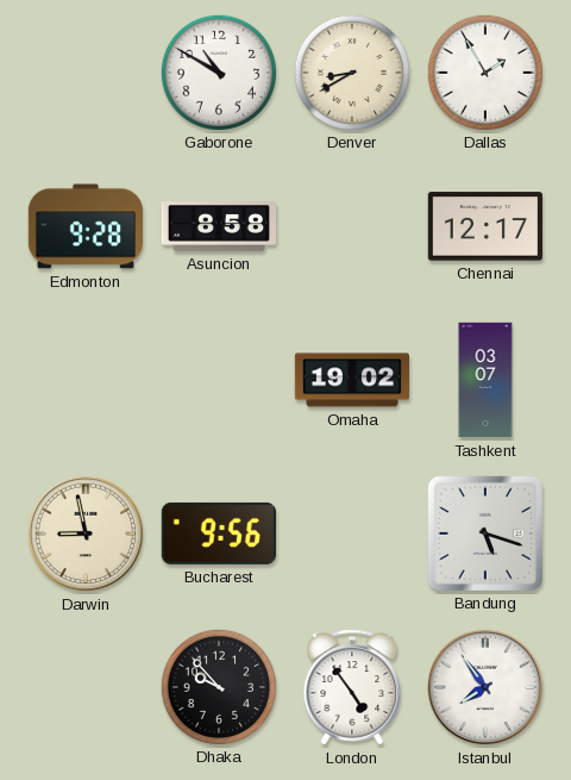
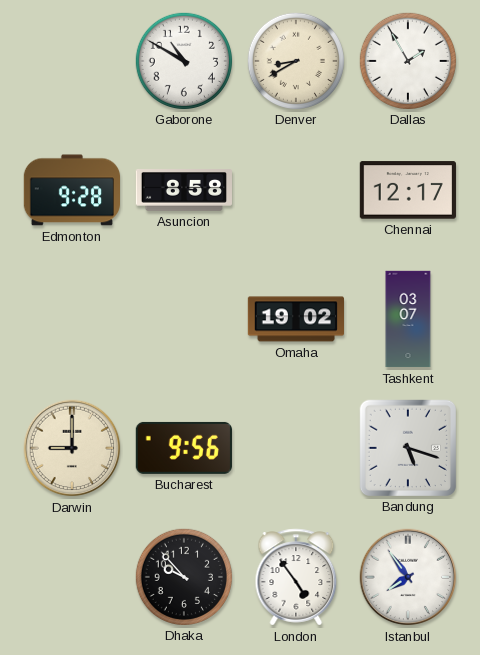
Darwin: 8:58 -> 9:00
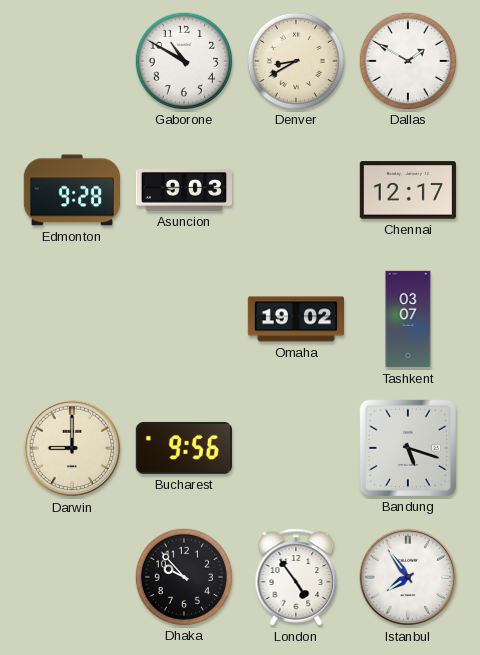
Dallas: 1:55 -> 1:50
Asuncion: 8:58 -> 9:03
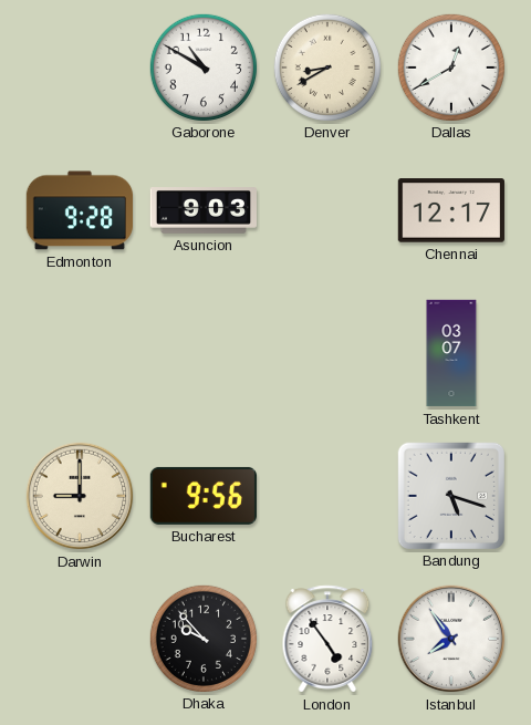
Dallas: 1:50 -> 12:40
Omaha: 19:02 -> none
